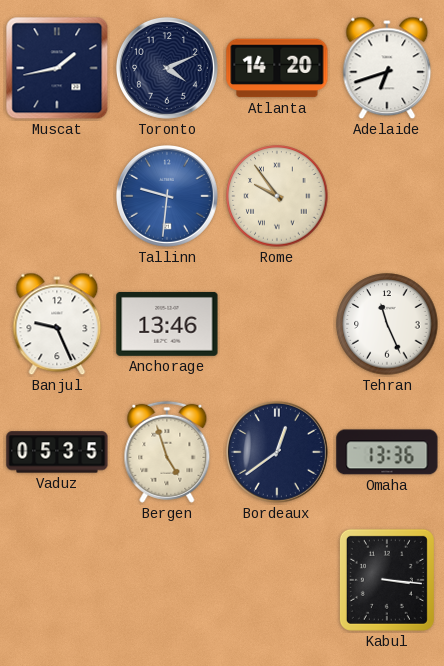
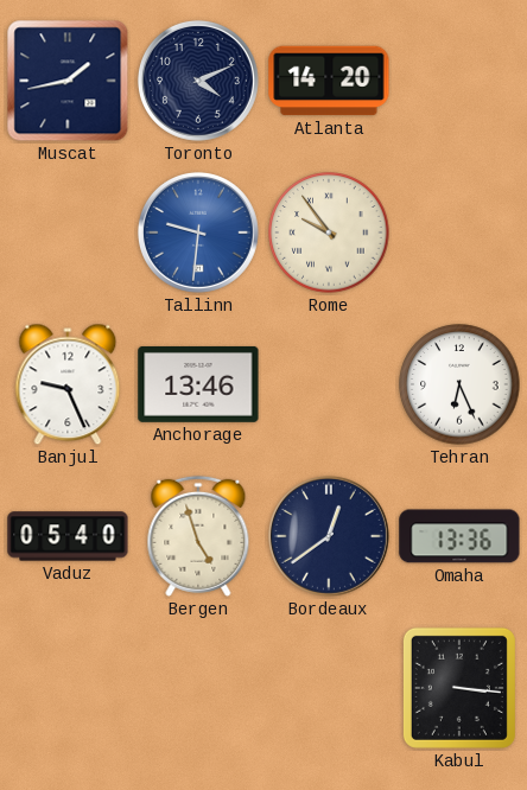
Adelaide: 6:42 -> none
Tehran: 11:26 -> 6:26
Vaduz: 05:35 -> 05:40
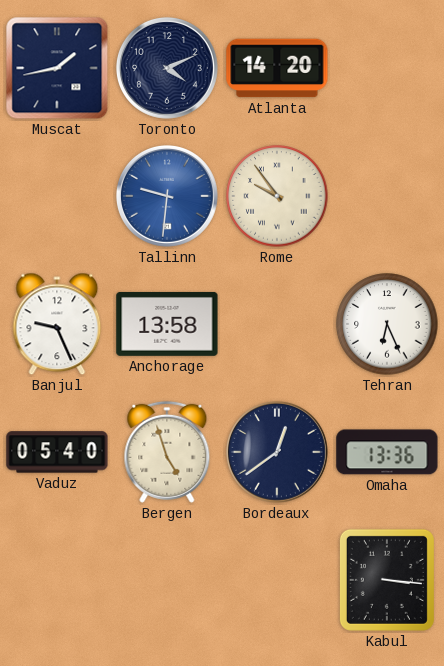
Anchorage: 13:46 -> 13:58
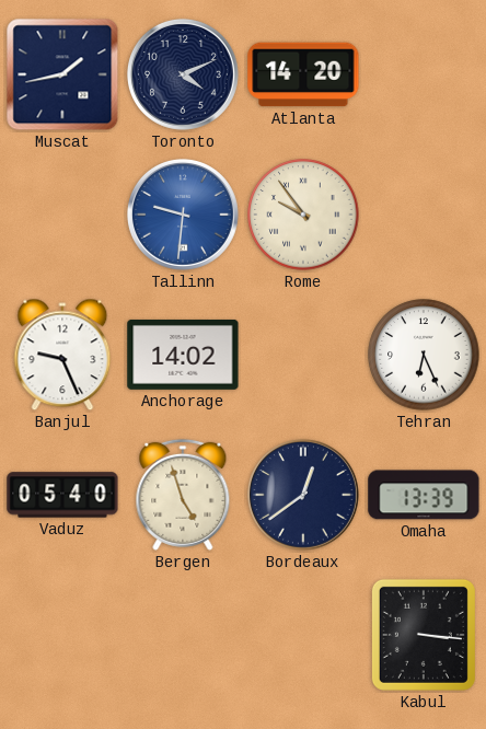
Anchorage: 13:58 -> 14:02
Omaha: 13:36 -> 13:39
